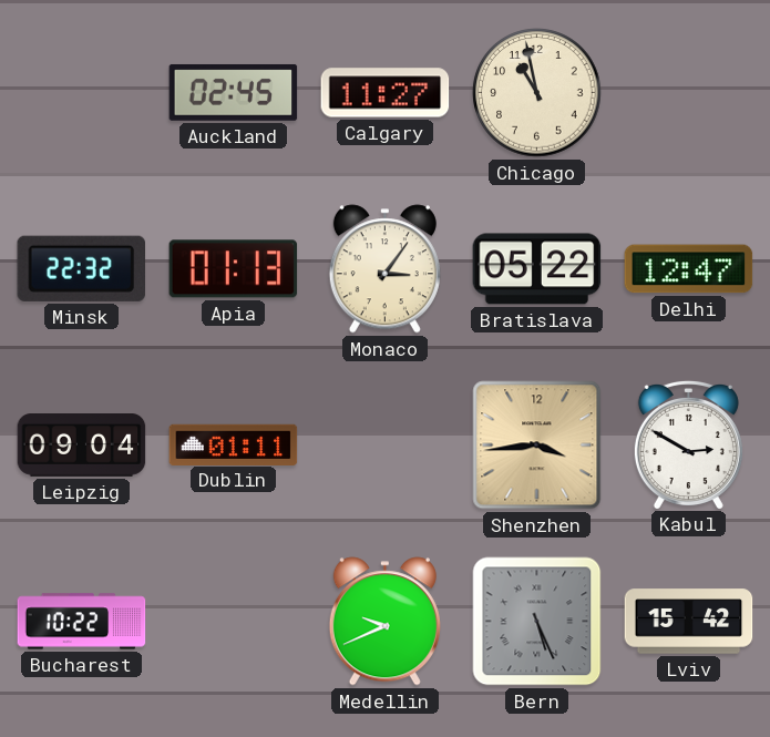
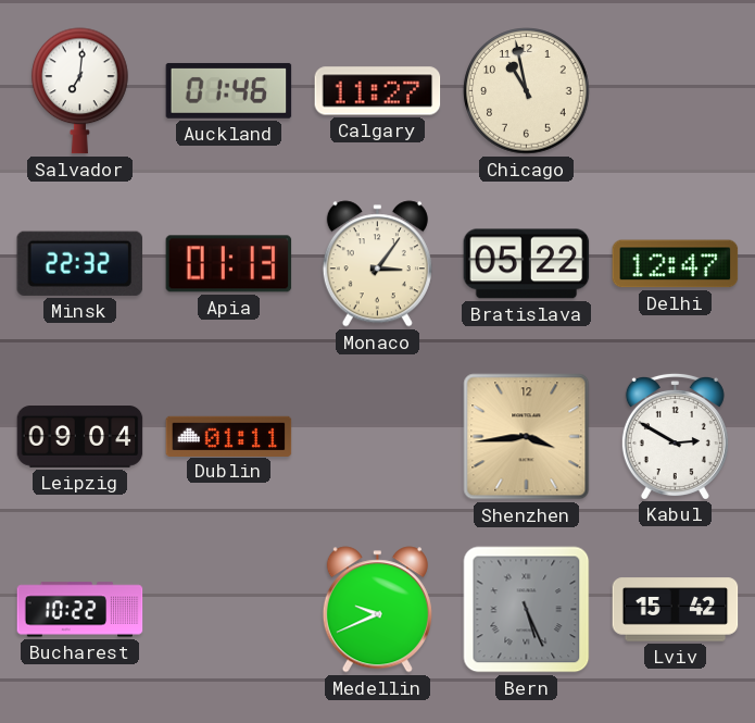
Salvador: none -> 7:01
Auckland: 02:45 -> 01:46
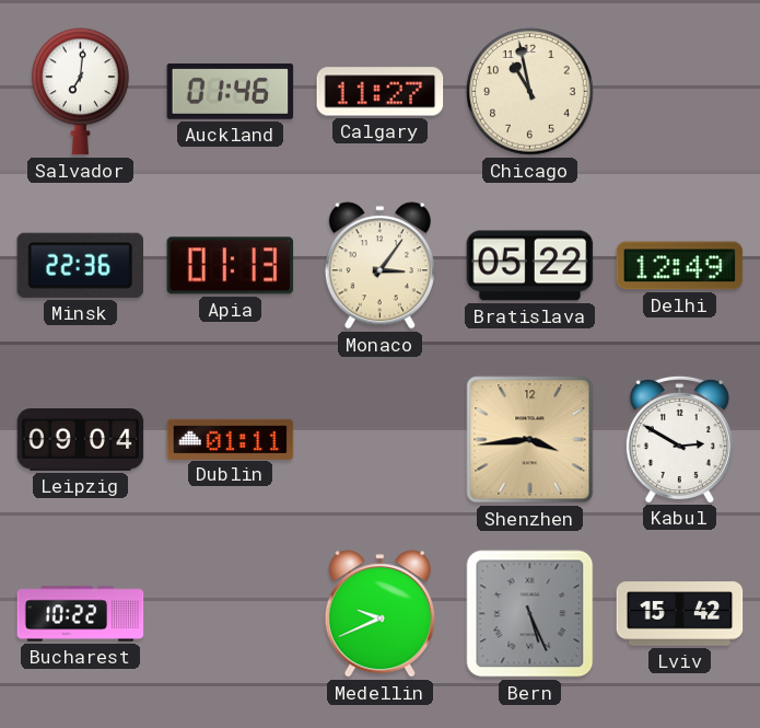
Minsk: 22:32 -> 22:36
Delhi: 12:47 -> 12:49
